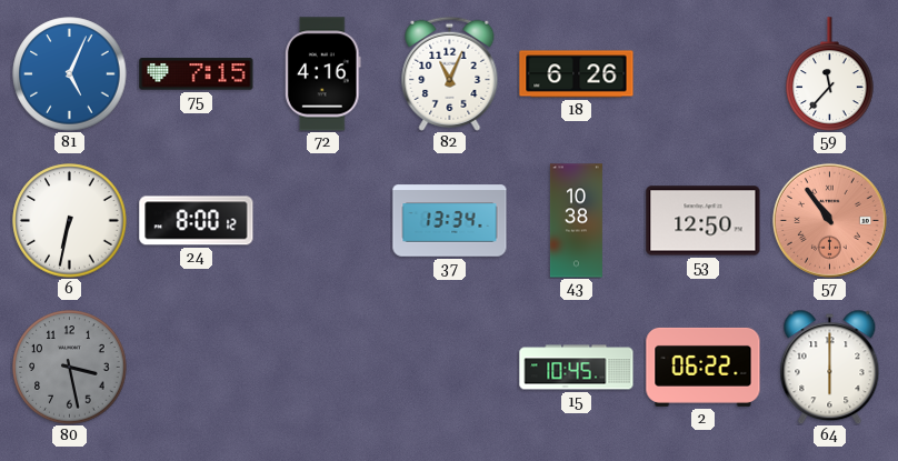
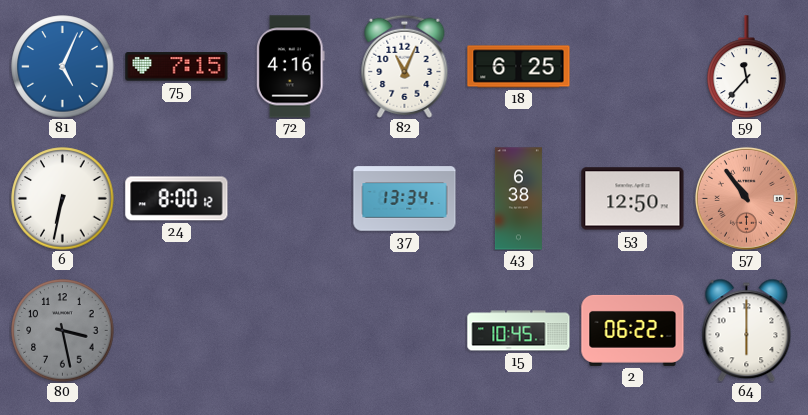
18: 6:26 -> 6:25
43: 10:38 -> 6:38
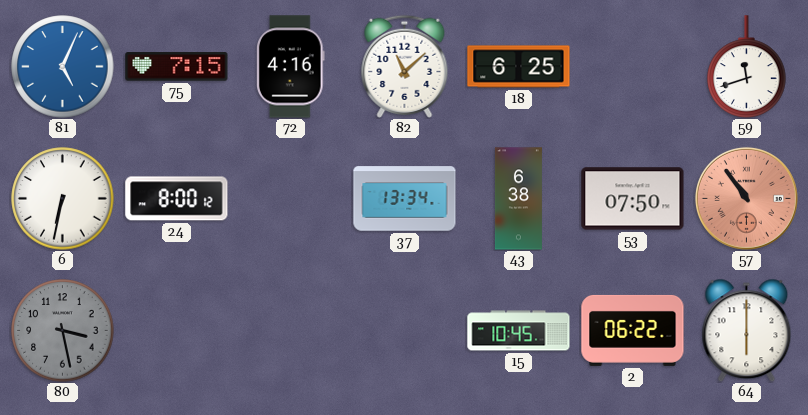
82: 11:04 -> 11:08
59: 11:37 -> 11:42
53: 12:50 -> 07:50
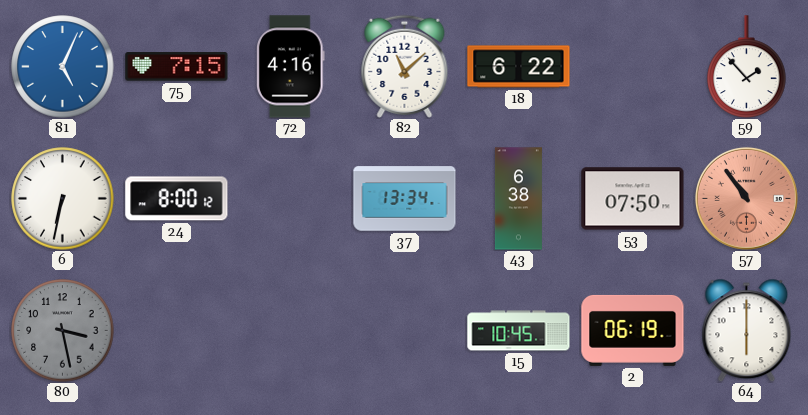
18: 6:25 -> 6:22
59: 11:42 -> 1:53
2: 06:22 -> 06:19
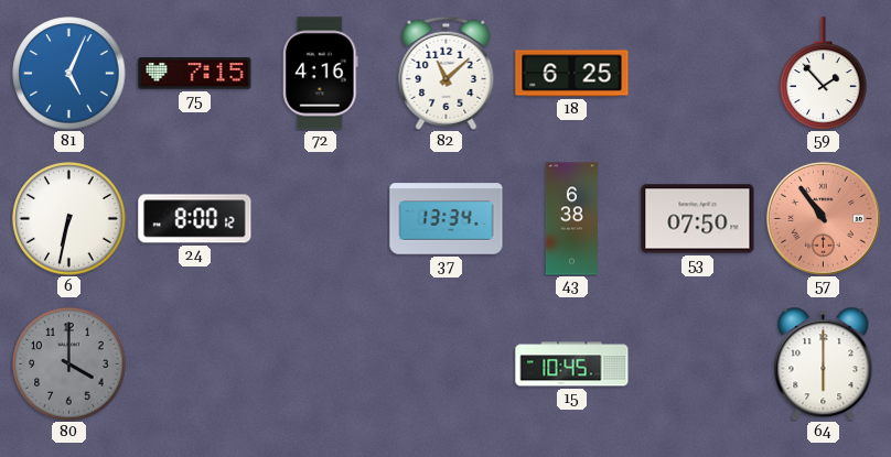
18: 6:22 -> 6:25
80: 3:28 -> 4:00
2: 06:19 -> none
